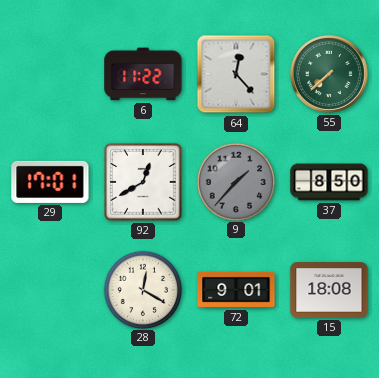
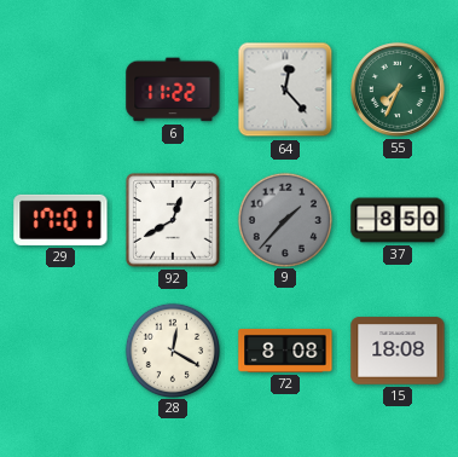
55: 7:38 -> 7:34
72: 9:01 -> 8:08
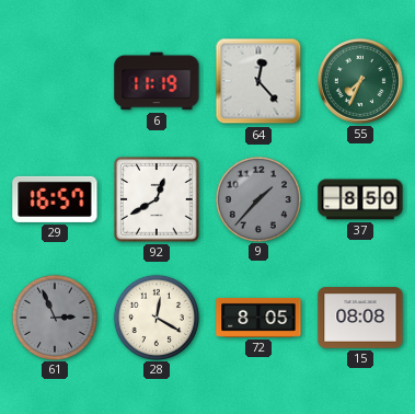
6: 11:22 -> 11:19
29: 17:01 -> 16:57
61: none -> 2:56
72: 8:08 -> 8:05
15: 18:08 -> 08:08
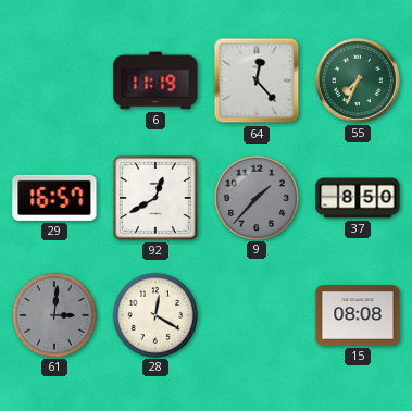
61: 2:56 -> 3:01
72: 8:05 -> none
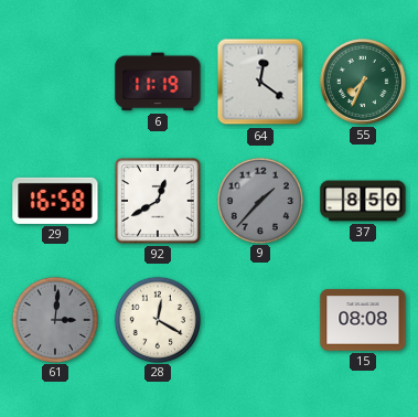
64: 12:23 -> 12:21
29: 16:57 -> 16:58
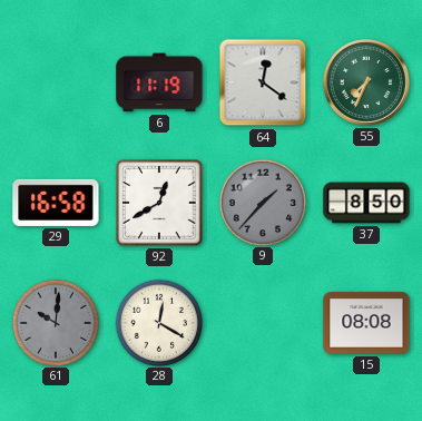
61: 3:01 -> 10:01
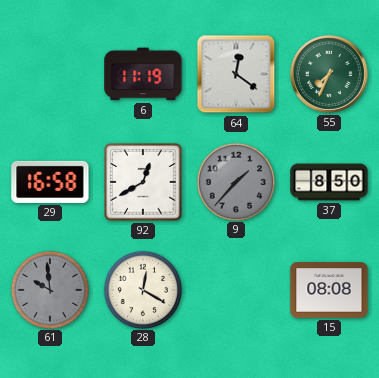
61: 10:01 -> 9:59
